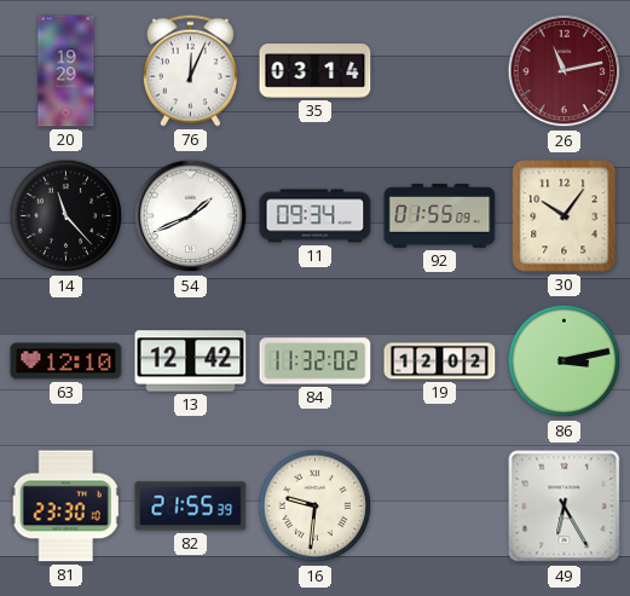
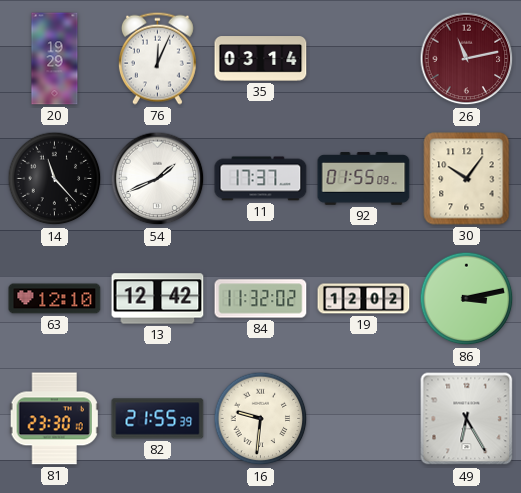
11: 09:34 -> 17:37
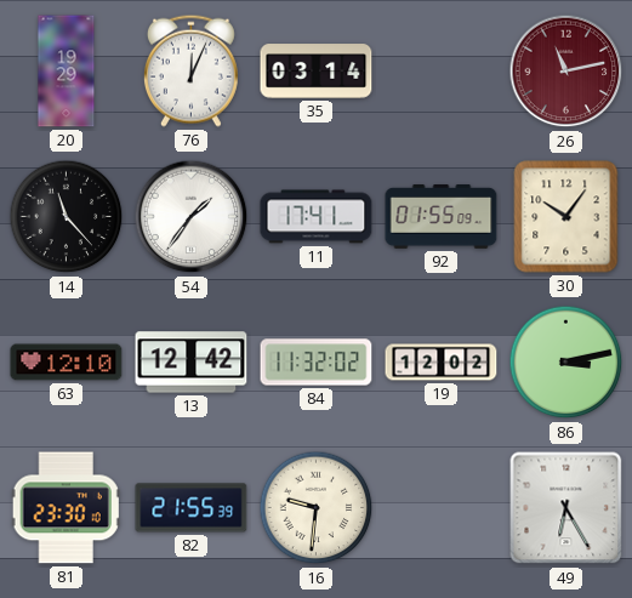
54: 1:41 -> 1:36
11: 17:37 -> 17:41
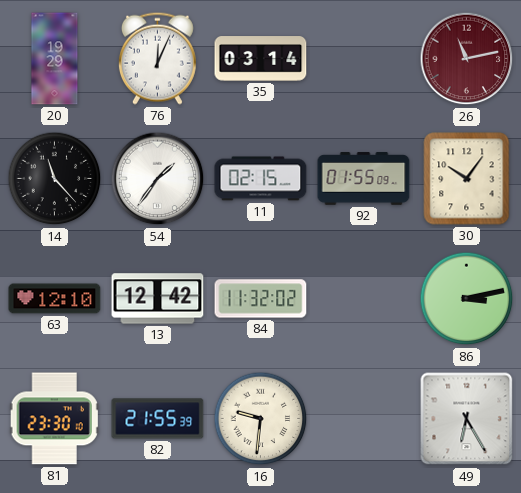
11: 17:41 -> 02:15
19: 12:02 -> none
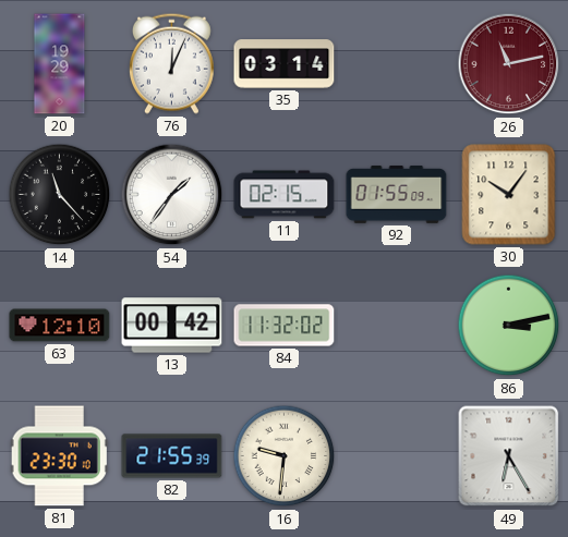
13: 12:42 -> 00:42
